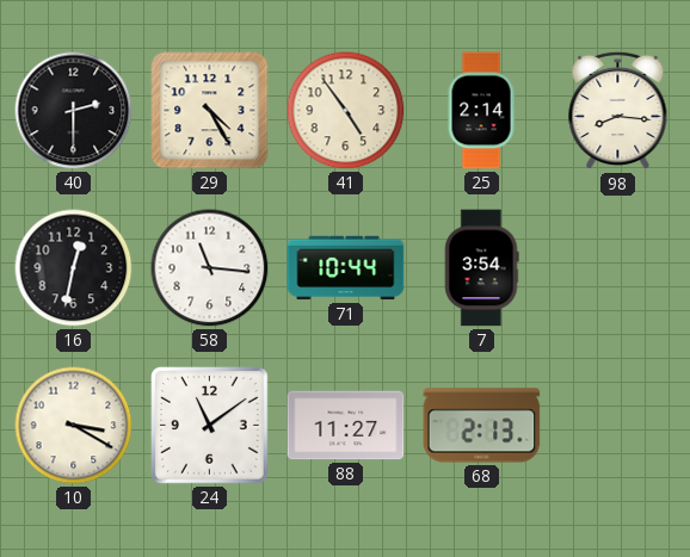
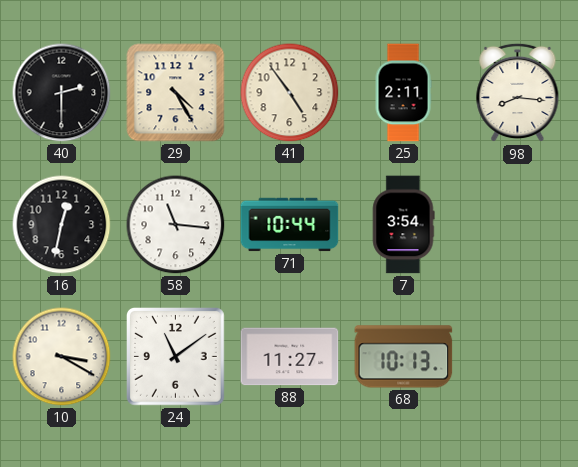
25: 2:14 -> 2:11
68: 2:13 -> 10:13
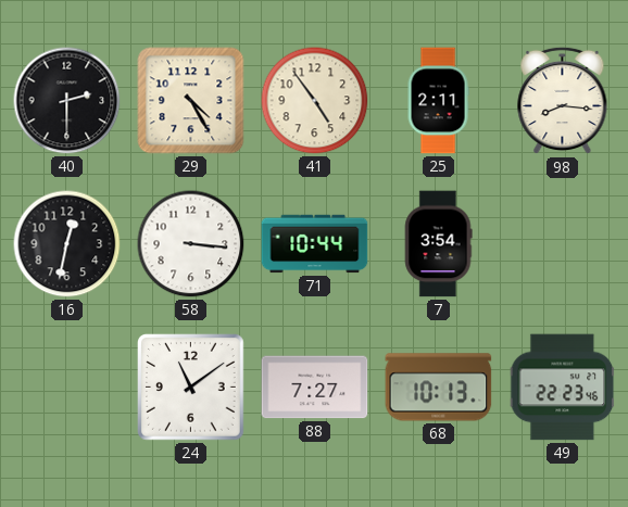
58: 11:16 -> 3:16
10: 3:20 -> none
88: 11:27 -> 7:27
49: none -> 22:23
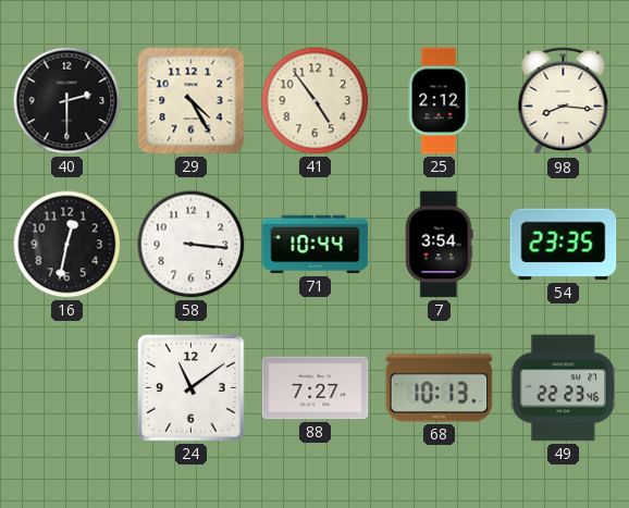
25: 2:11 -> 2:12
54: none -> 23:35
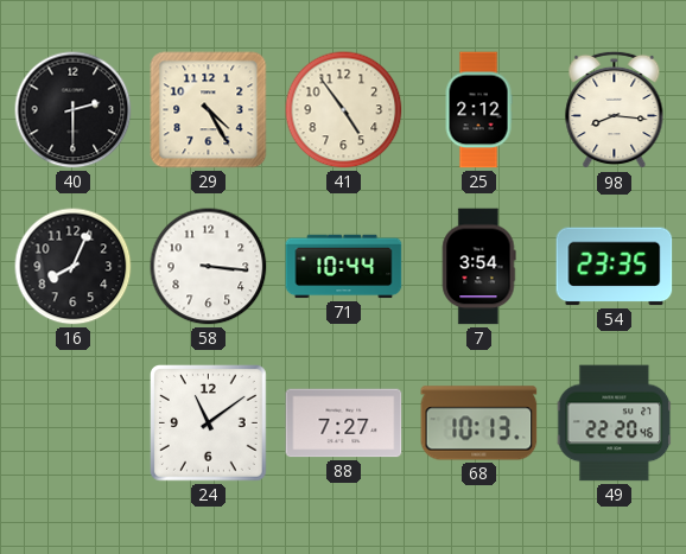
16: 12:32 -> 8:04
49: 22:23 -> 22:20
